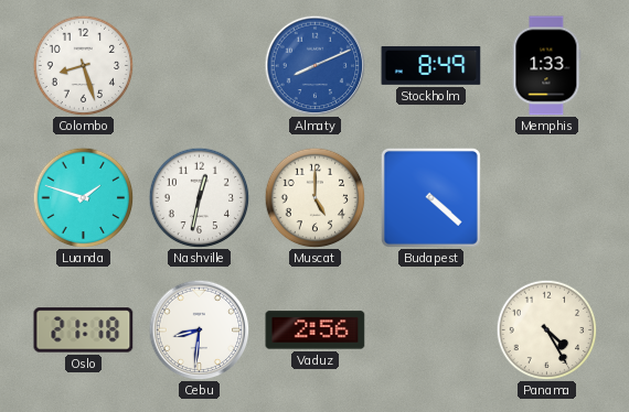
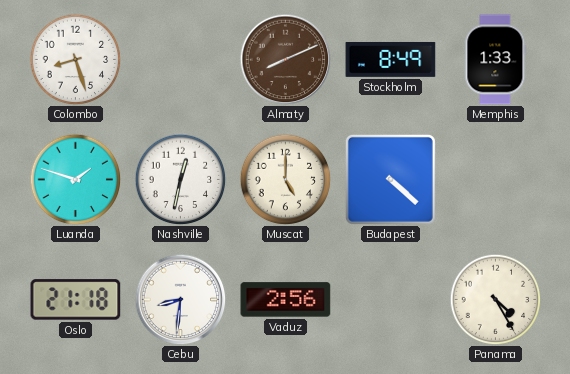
Almaty dial: blue -> brown
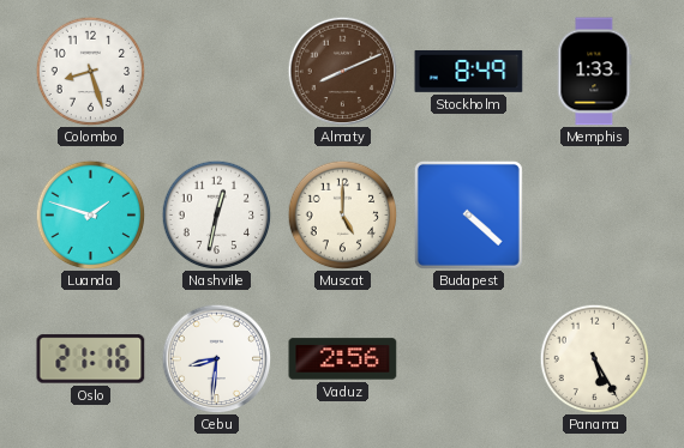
Oslo: 21:18 -> 21:16
Panama: 4:25 -> 5:25
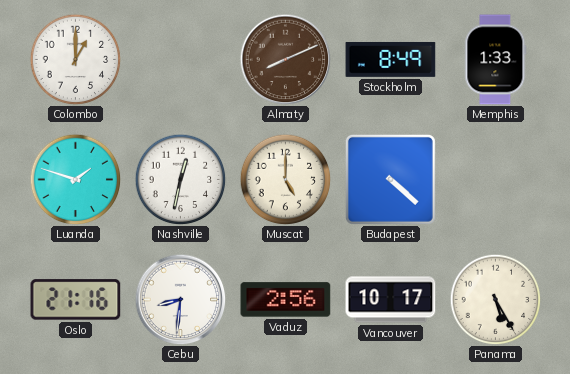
Colombo: 8:27 -> 1:00
Vancouver: none -> 10:17
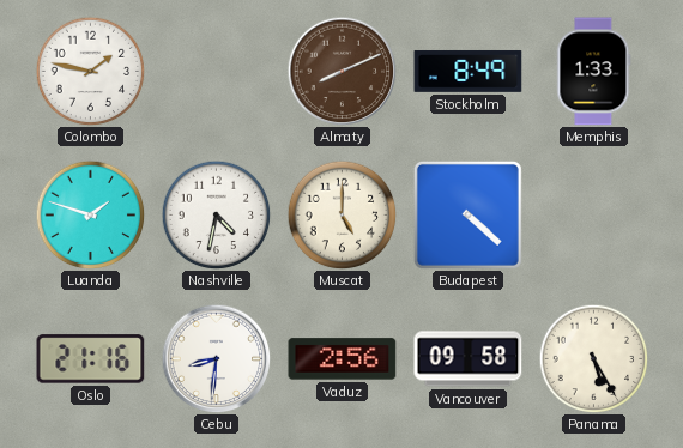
Colombo: 1:00 -> 1:47
Nashville: 12:32 -> 4:32
Vancouver: 10:17 -> 09:58
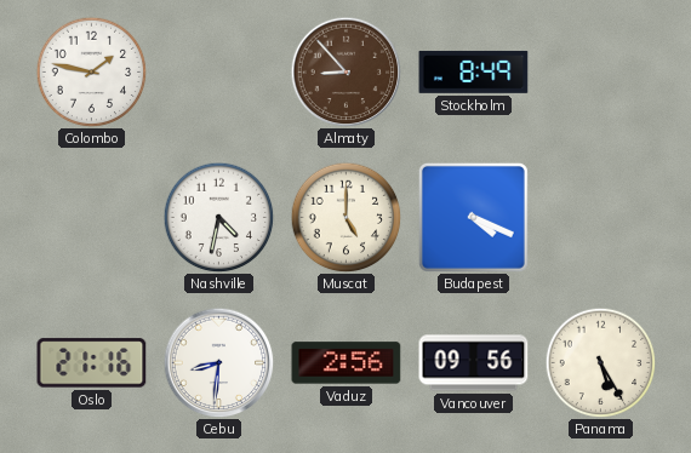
Almaty: 8:11 -> 8:53
Memphis: 1:33 -> none
Luanda: 1:48 -> none
Budapest: 4:22 -> 4:19
Vancouver: 09:58 -> 09:56
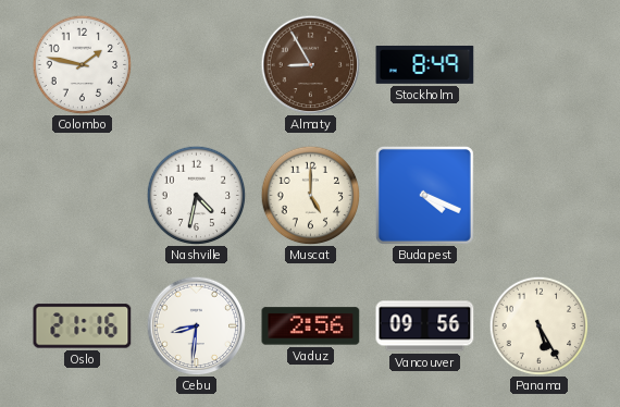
Almaty: 8:53 -> 8:55
